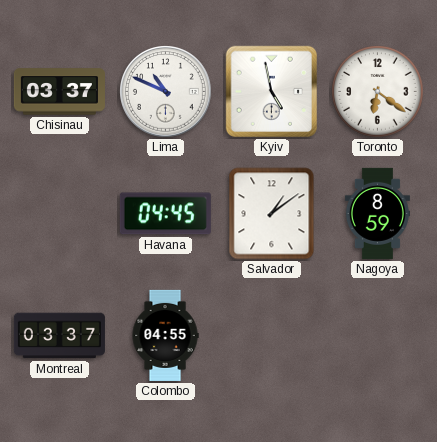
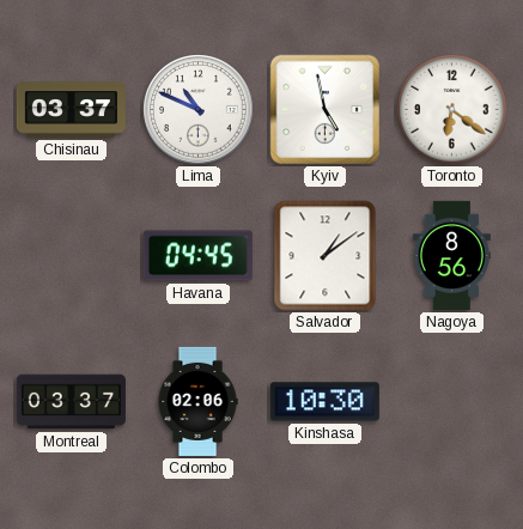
Nagoya: 8:59 -> 8:56
Colombo: 04:55 -> 02:06
Kinshasa: none -> 10:30
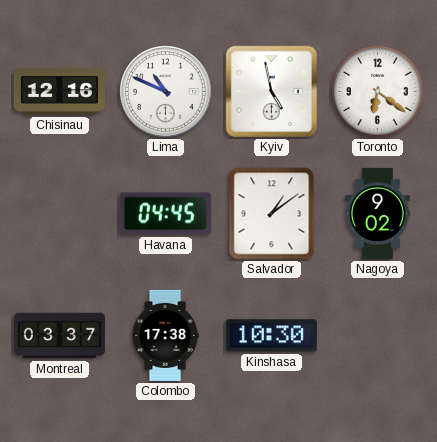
Chisinau: 03:37 -> 12:16
Nagoya: 8:56 -> 9:02
Colombo: 02:06 -> 17:38
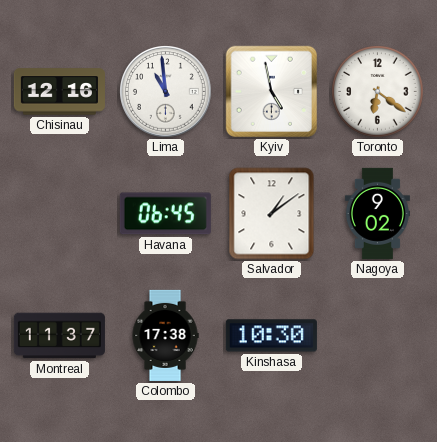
Lima: 10:49 -> 10:59
Havana: 04:45 -> 06:45
Montreal: 03:37 -> 11:37
